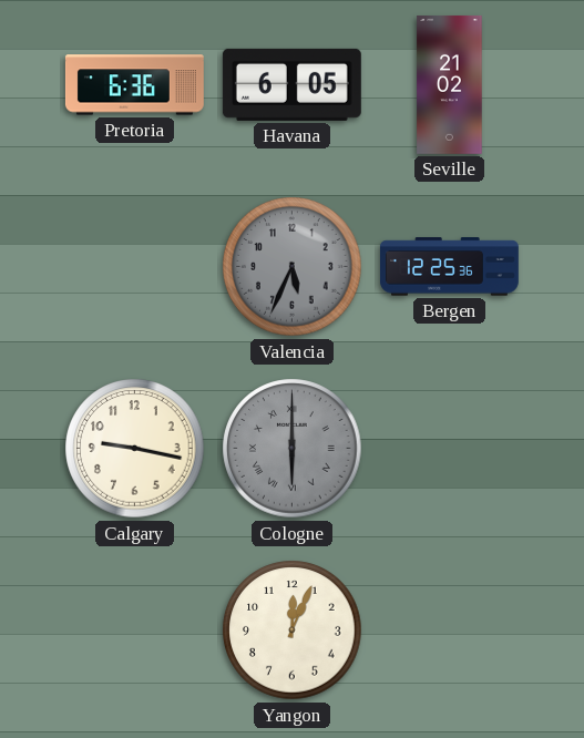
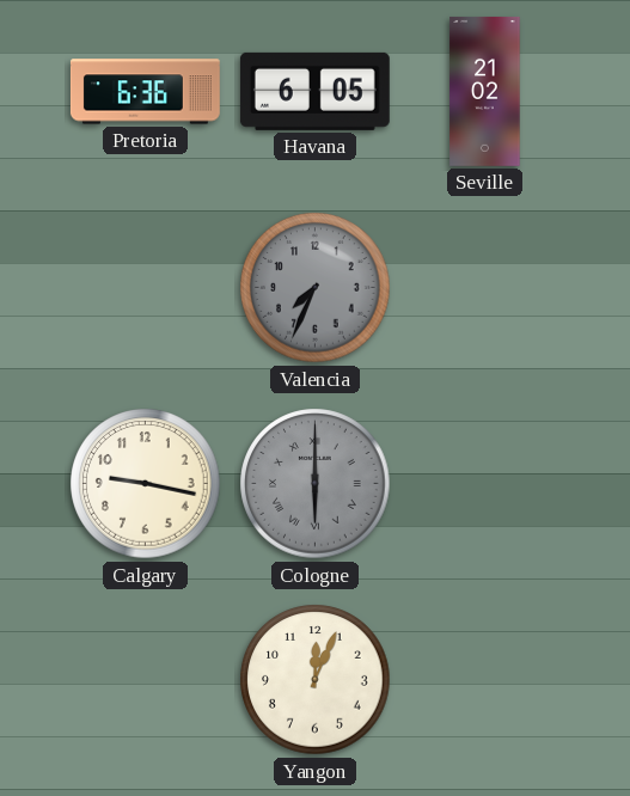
Valencia: 5:34 -> 7:34
Bergen: 12:25 -> none
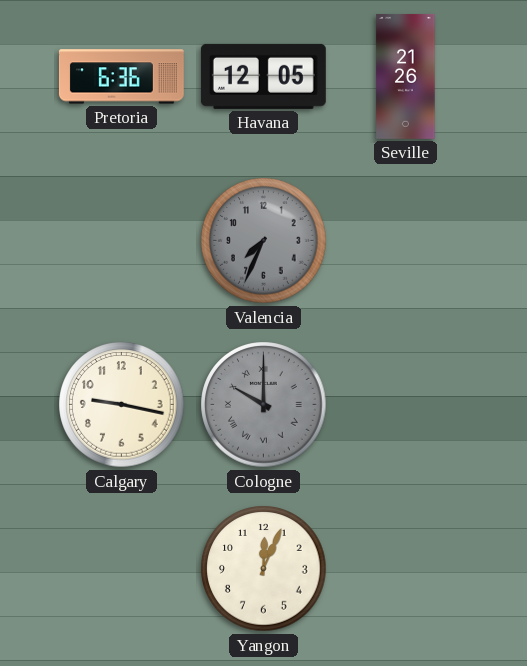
Havana: 6:05 -> 12:05
Seville: 21:02 -> 21:26
Cologne: 6:00 -> 10:00
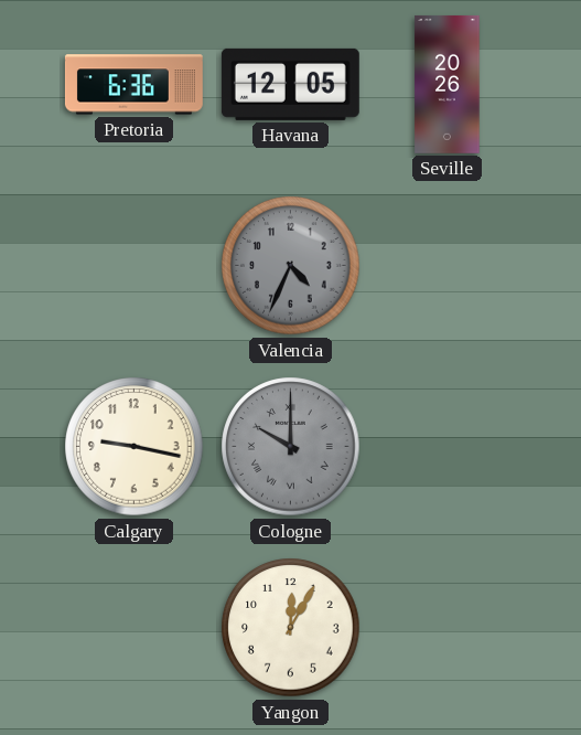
Seville: 21:26 -> 20:26
Valencia: 7:34 -> 4:34
Yangon: 12:04 -> 12:05
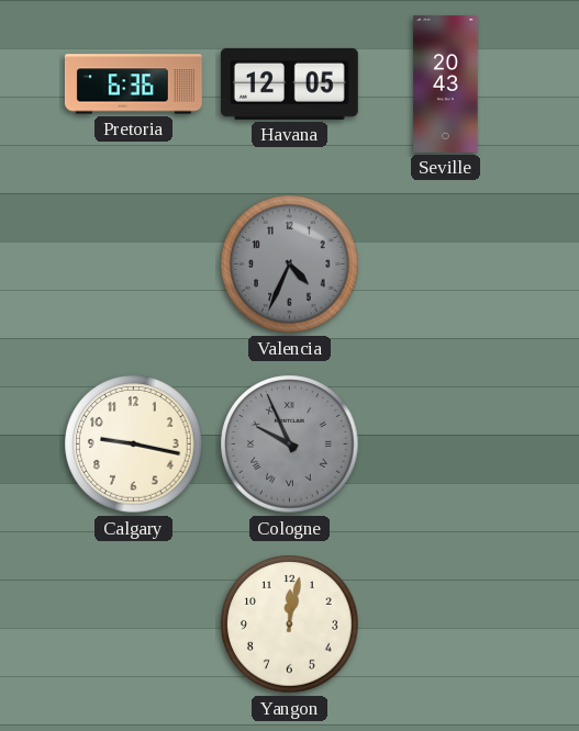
Seville: 20:26 -> 20:43
Cologne: 10:00 -> 9:56
Yangon: 12:05 -> 12:02
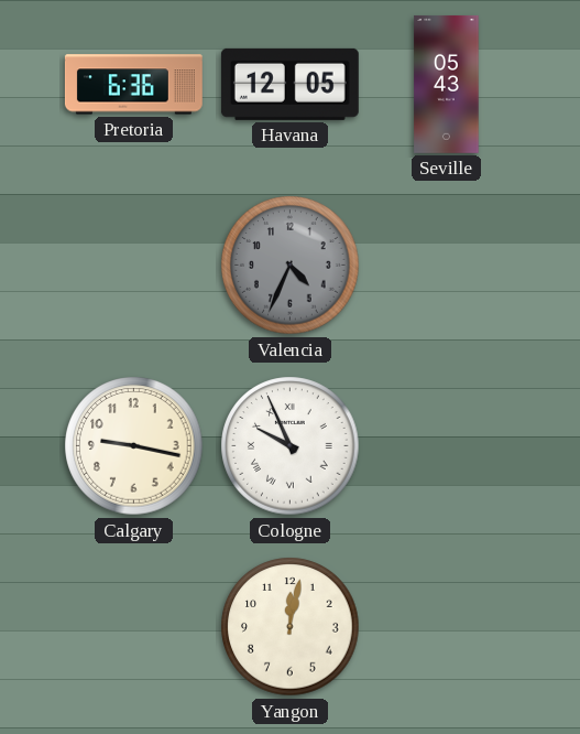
Seville: 20:43 -> 05:43
Cologne dial: grey -> white
